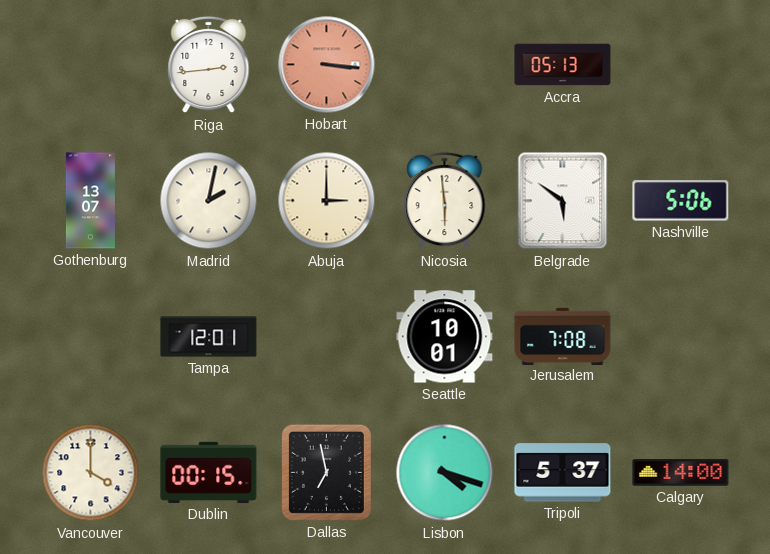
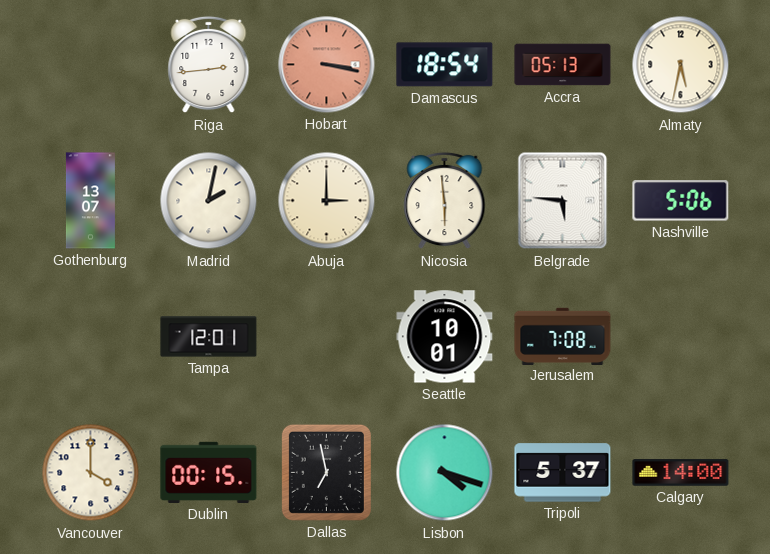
Hobart: 3:16 -> 3:17
Damascus: none -> 18:54
Almaty: none -> 5:32
Belgrade: 5:51 -> 5:46
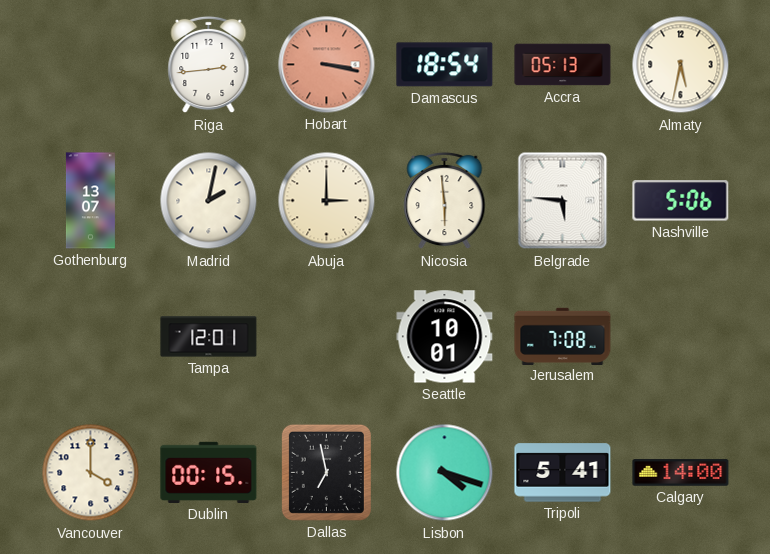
Tripoli: 5:37 -> 5:41
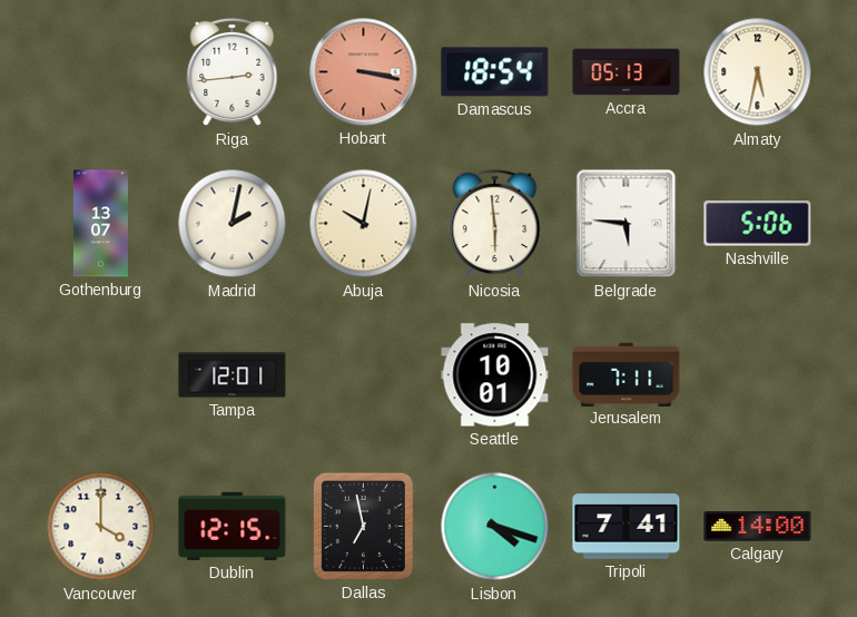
Abuja: 3:00 -> 10:02
Jerusalem: 7:08 -> 7:11
Dublin: 00:15 -> 12:15
Tripoli: 5:41 -> 7:41
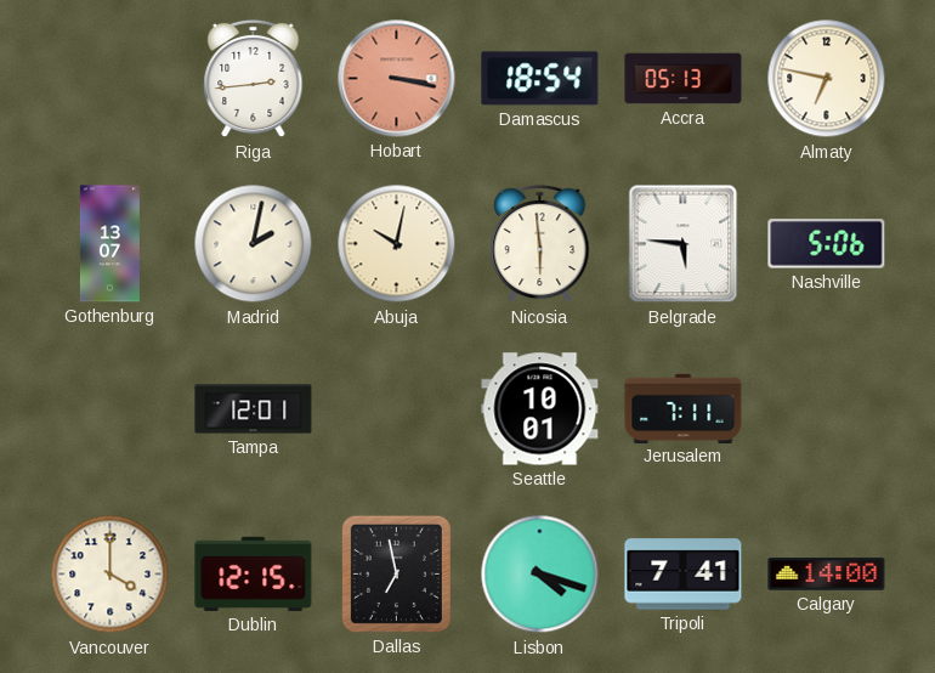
Almaty: 5:32 -> 6:47
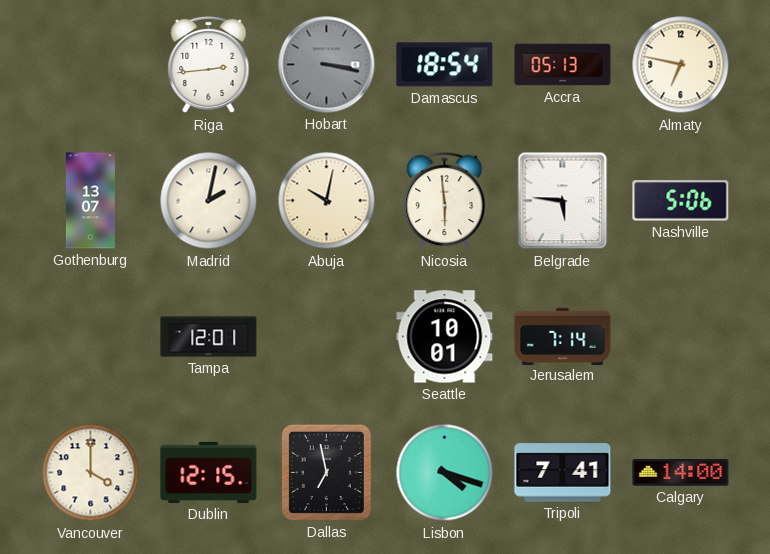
Hobart dial: salmon -> grey
Jerusalem: 7:11 -> 7:14
